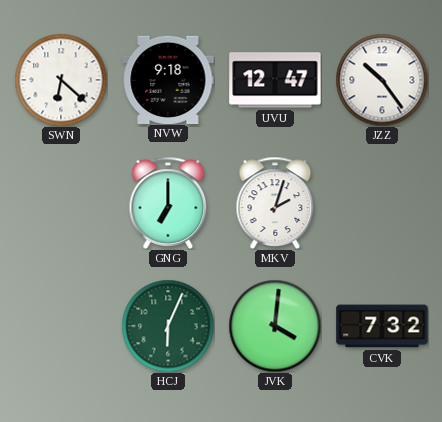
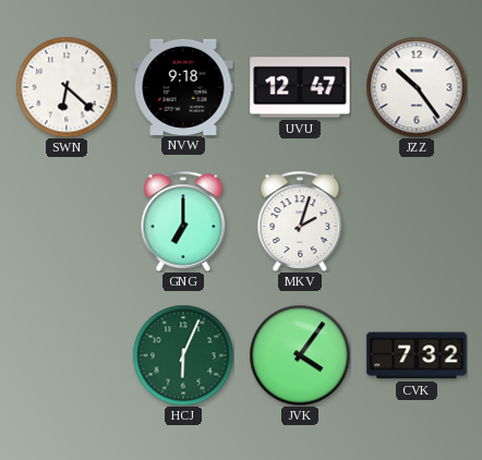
JVK: 4:01 -> 4:06
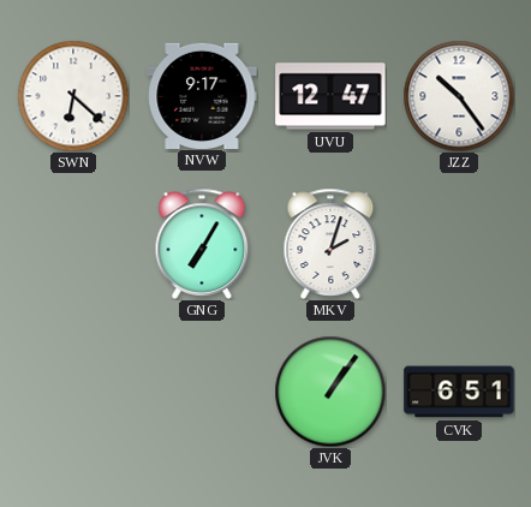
NVW: 9:18 -> 9:17
GNG: 7:00 -> 7:05
HCJ: 6:04 -> none
JVK: 4:06 -> 1:06
CVK: 7:32 -> 6:51
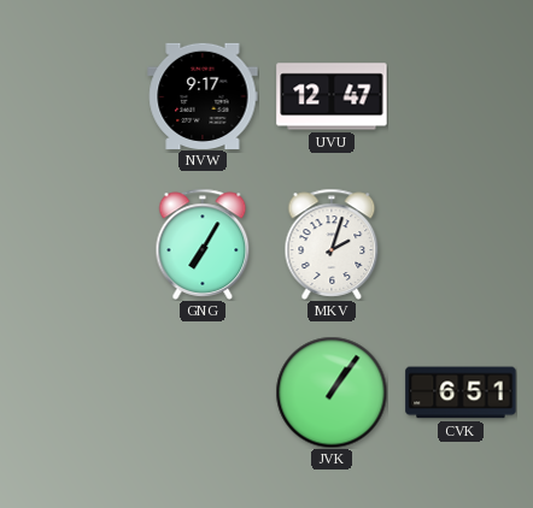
SWN: 6:22 -> none
JZZ: 10:24 -> none
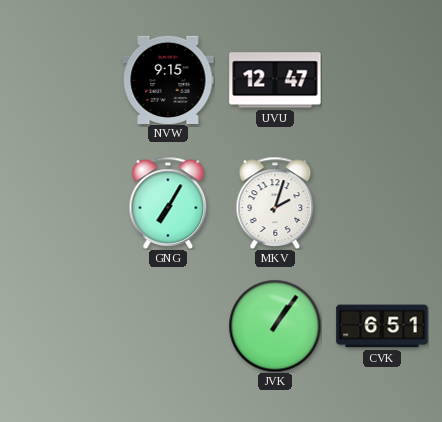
NVW: 9:17 -> 9:15
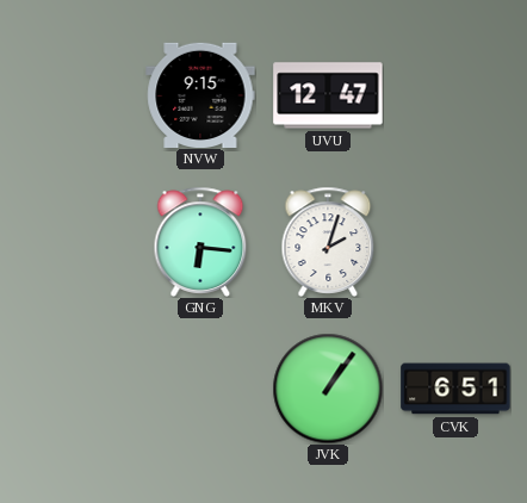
GNG: 7:05 -> 6:16
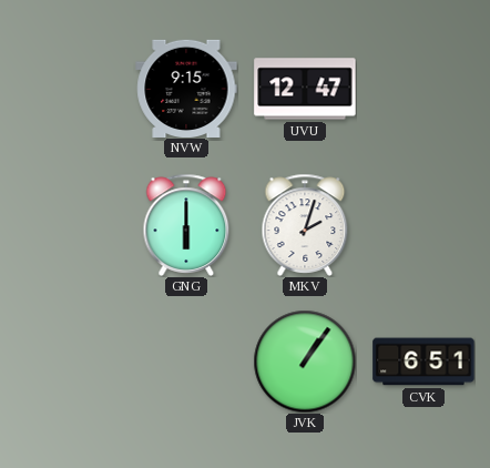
GNG: 6:16 -> 6:00
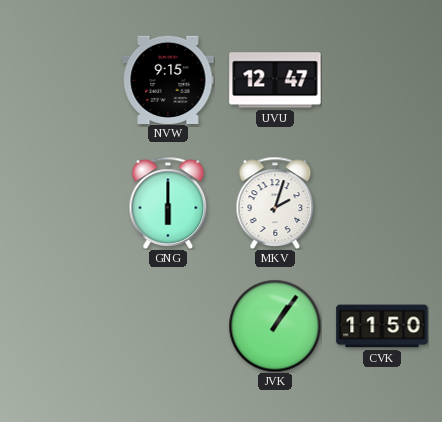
CVK: 6:51 -> 11:50
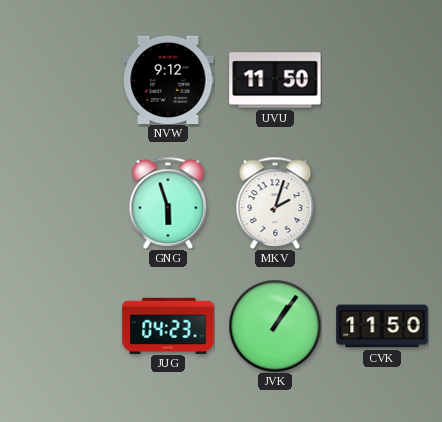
NVW: 9:15 -> 9:12
UVU: 12:47 -> 11:50
GNG: 6:00 -> 5:57
JUG: none -> 04:23
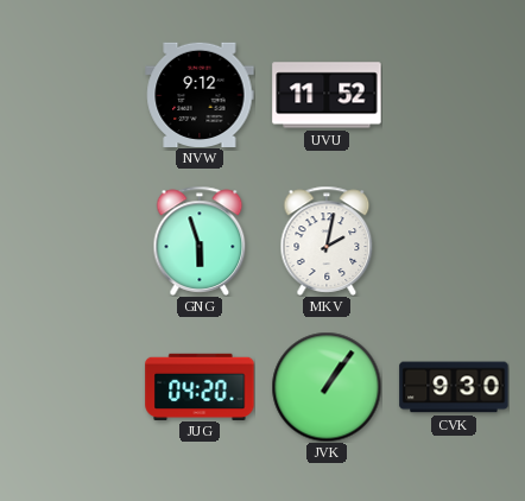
UVU: 11:50 -> 11:52
MKV: 2:03 -> 2:02
JUG: 04:23 -> 04:20
CVK: 11:50 -> 9:30
